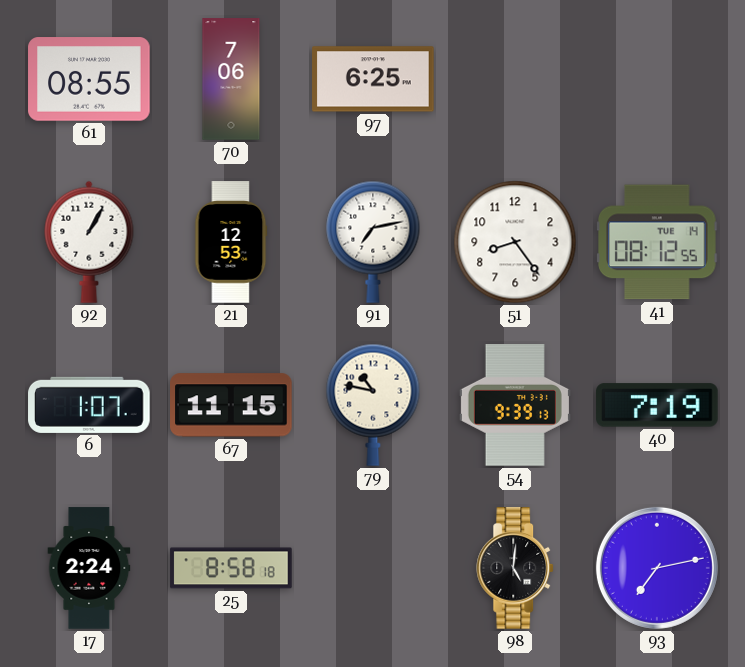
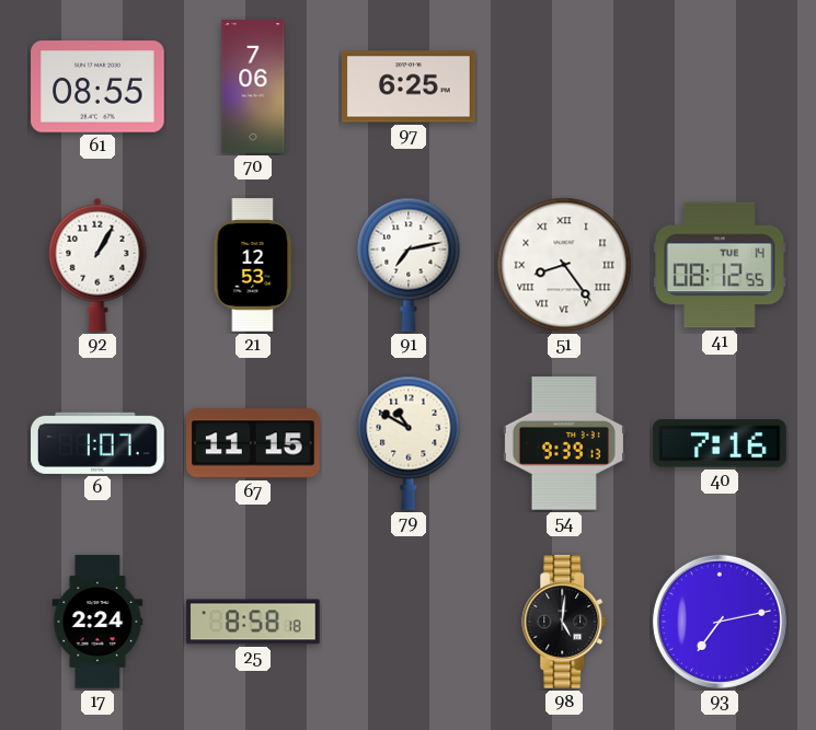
51 numerals: Arabic -> Roman
79: 10:47 -> 10:50
40: 7:19 -> 7:16
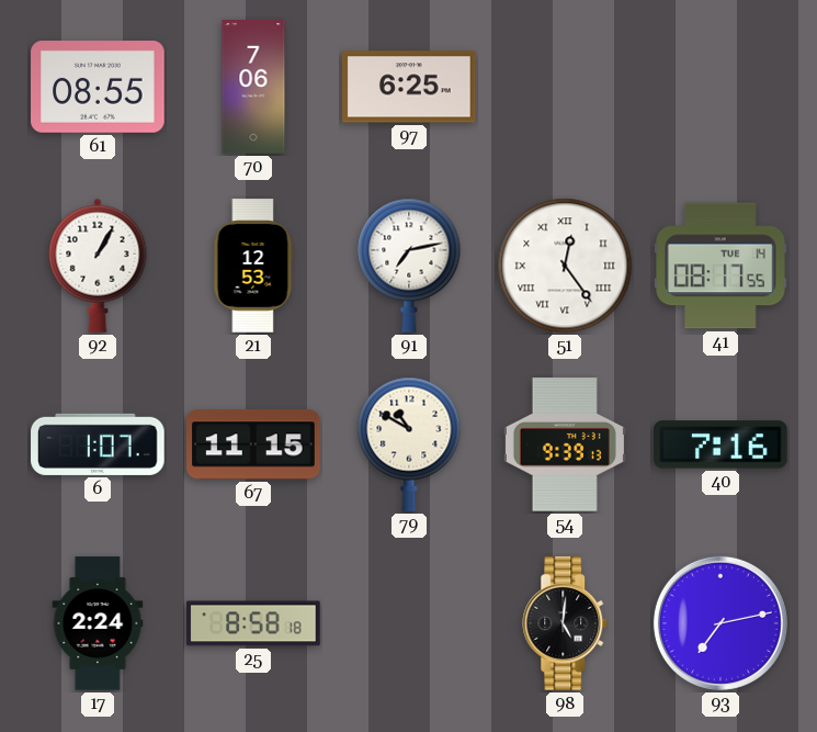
51: 8:24 -> 12:24
41: 08:12 -> 08:17
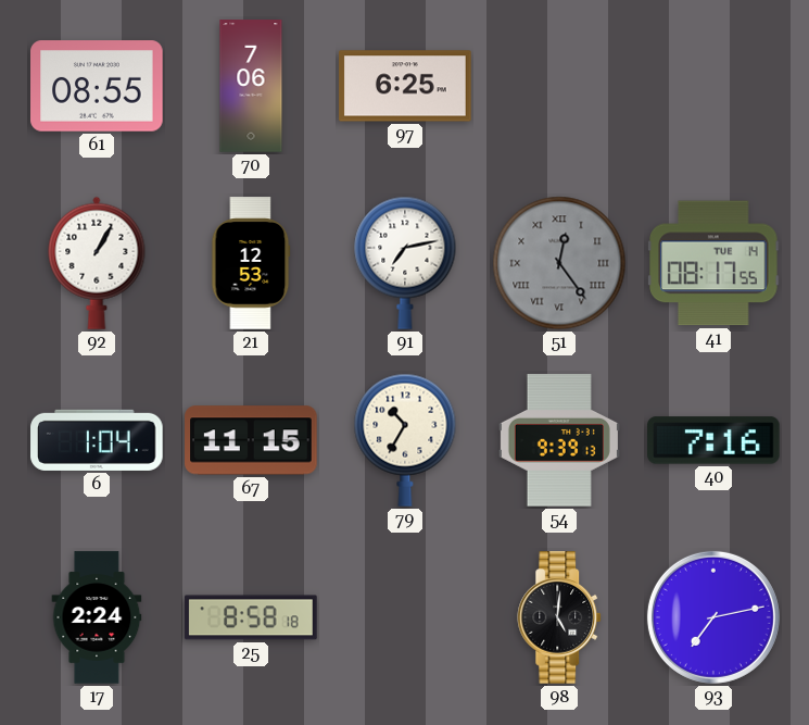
51 dial: white -> grey
6: 1:07 -> 1:04
79: 10:50 -> 10:35
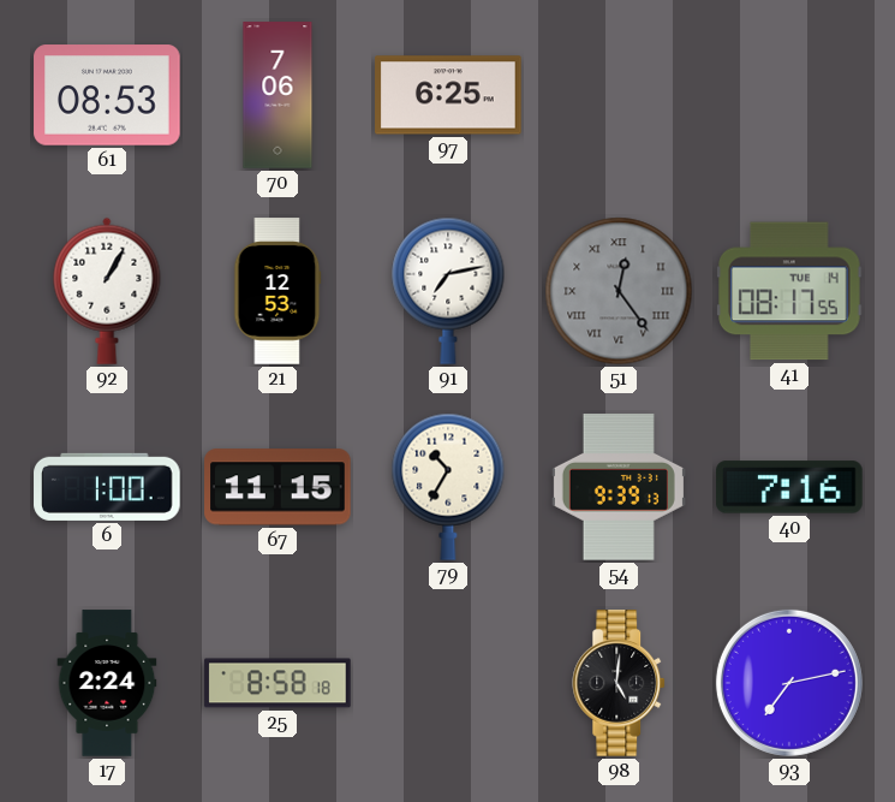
61: 08:55 -> 08:53
6: 1:04 -> 1:00
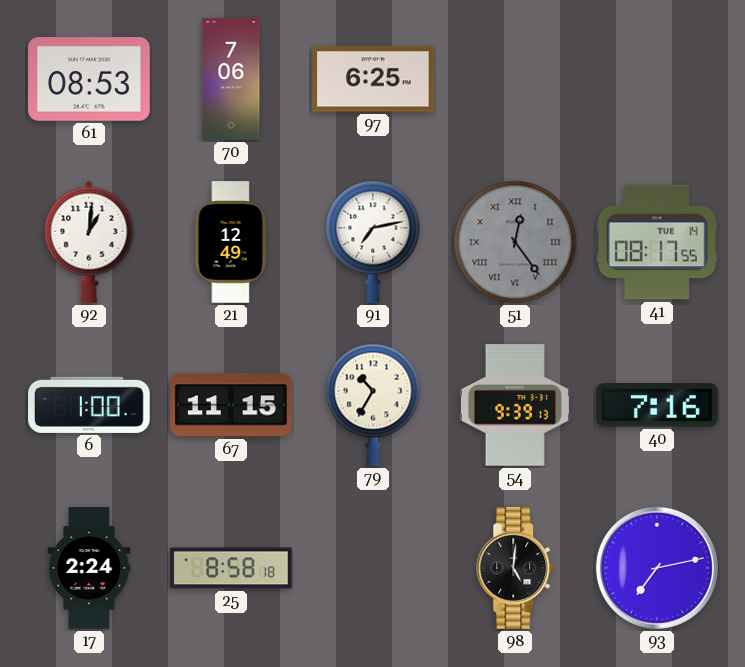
92: 1:05 -> 1:01
21: 12:53 -> 12:49
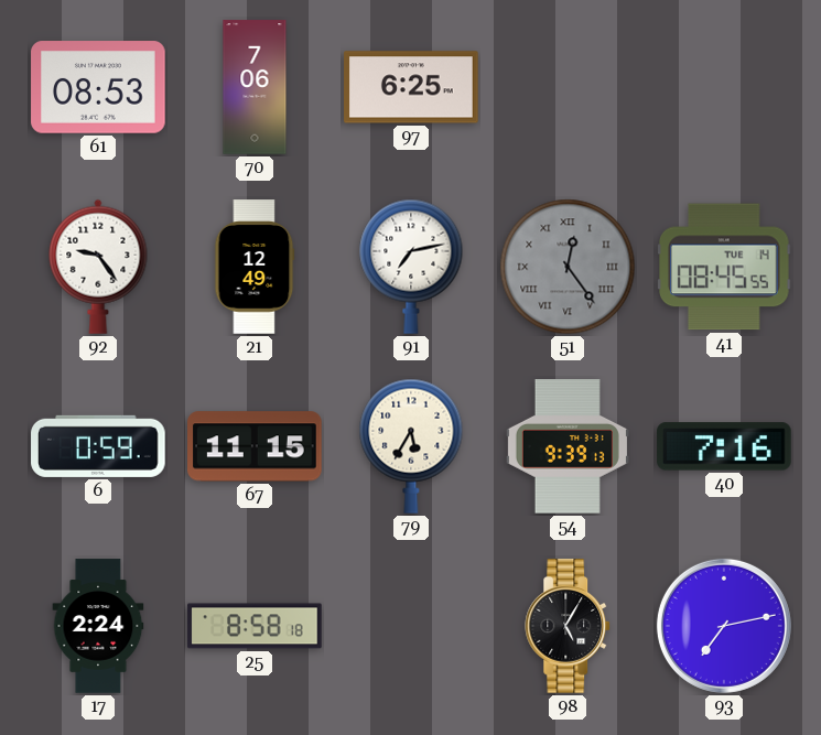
92: 1:01 -> 9:24
41: 08:17 -> 08:45
6: 1:00 -> 0:59
79: 10:35 -> 5:35
98: 5:01 -> 5:05
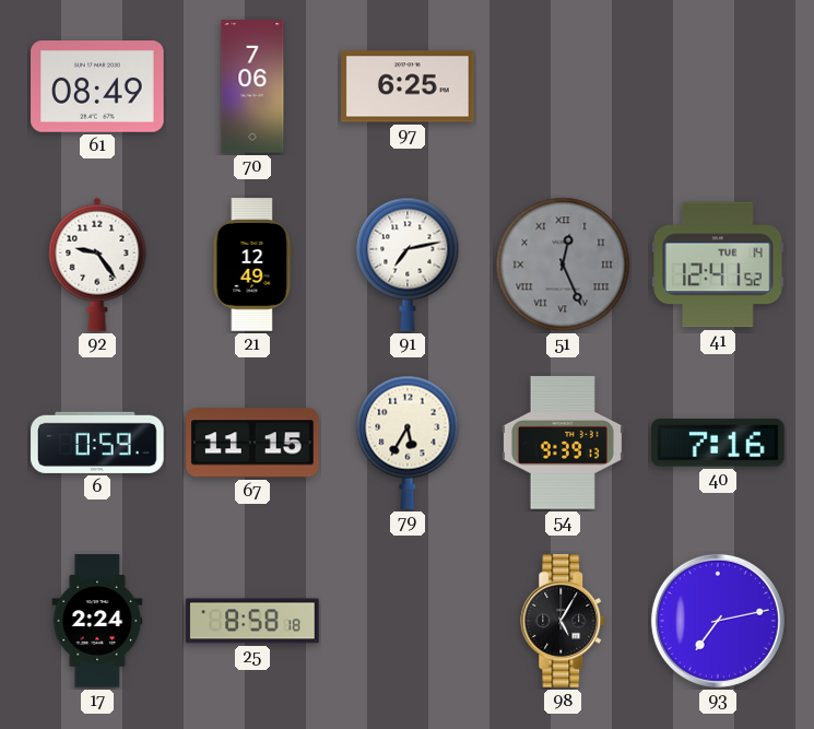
61: 08:53 -> 08:49
51: 12:24 -> 12:26
41: 08:45 -> 12:41
